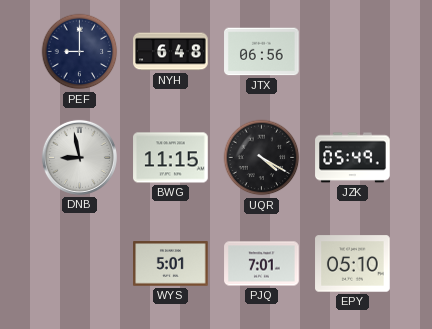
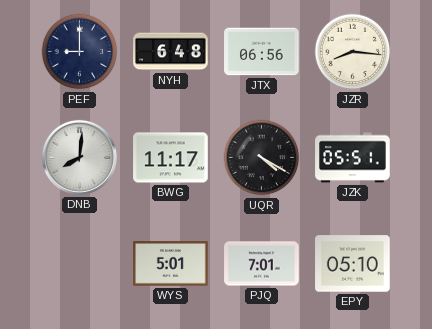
JZR: none -> 8:16
DNB: 8:58 -> 8:01
BWG: 11:15 -> 11:17
JZK: 05:49 -> 05:51
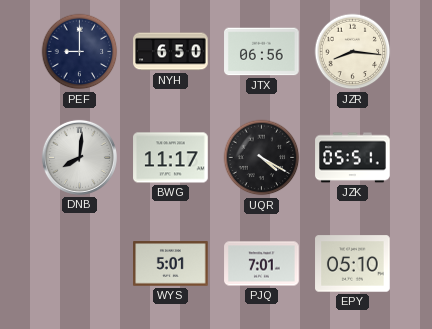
NYH: 6:48 -> 6:50
